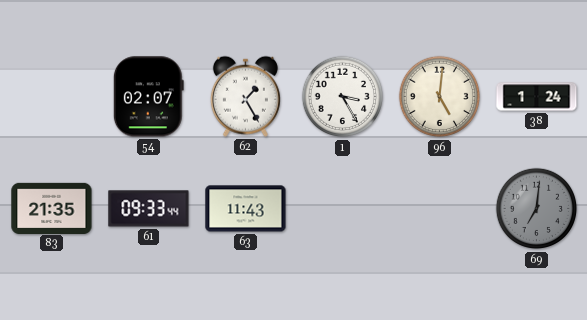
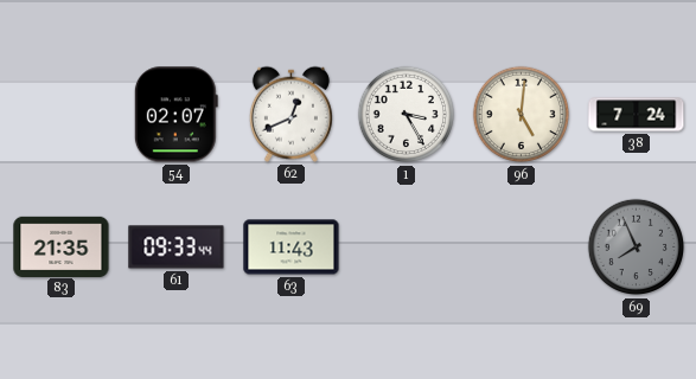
62: 1:25 -> 12:41
38: 1:24 -> 7:24
69: 7:01 -> 7:56
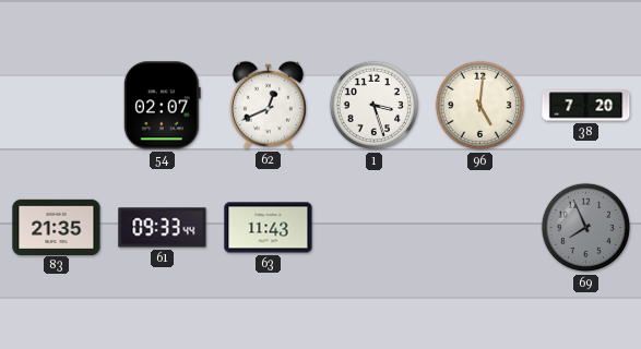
1: 3:25 -> 3:27
38: 7:24 -> 7:20
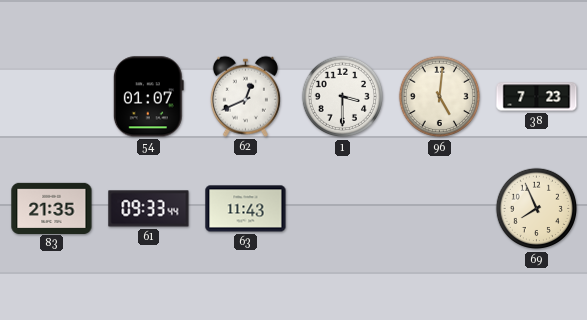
54: 02:07 -> 01:07
1: 3:27 -> 3:30
38: 7:20 -> 7:23
69 dial: grey -> cream
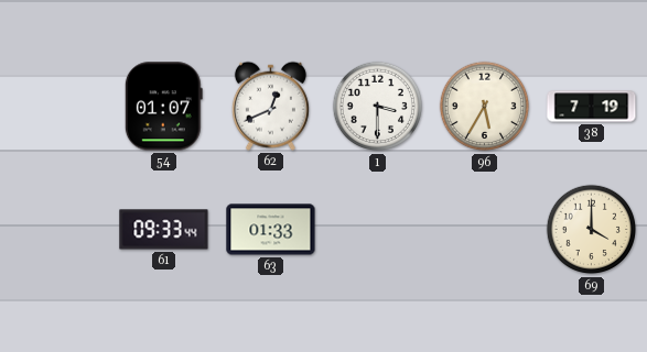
96: 5:01 -> 5:35
38: 7:23 -> 7:19
83: 21:35 -> none
63: 11:43 -> 01:33
69: 7:56 -> 4:00
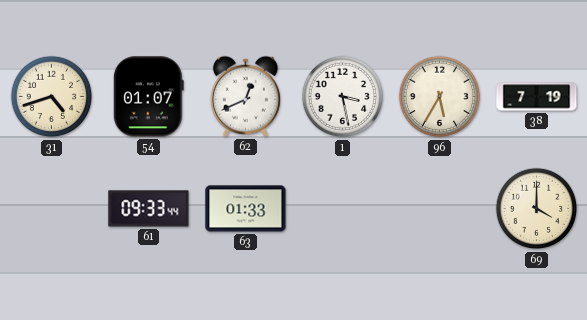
31: none -> 4:42
1: 3:30 -> 3:28
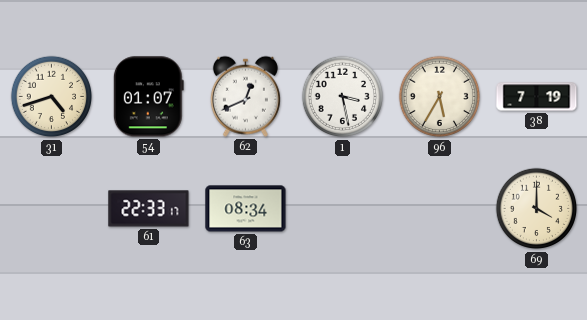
61: 09:33 -> 22:33
63: 01:33 -> 08:34
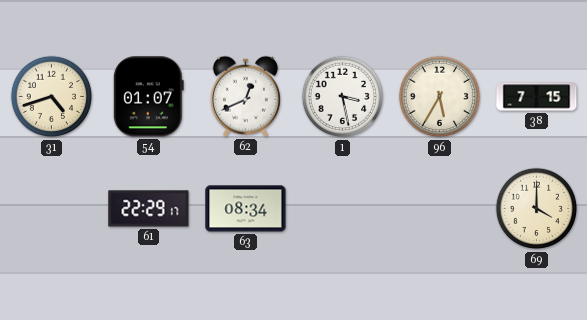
38: 7:19 -> 7:15
61: 22:33 -> 22:29
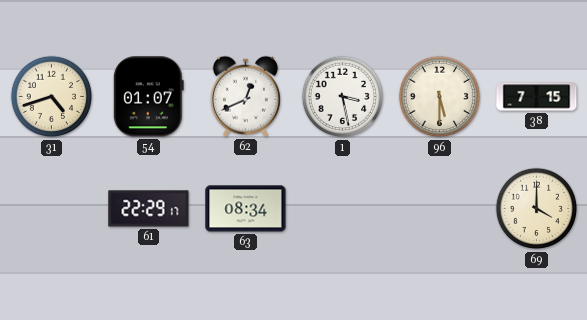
96: 5:35 -> 5:30
